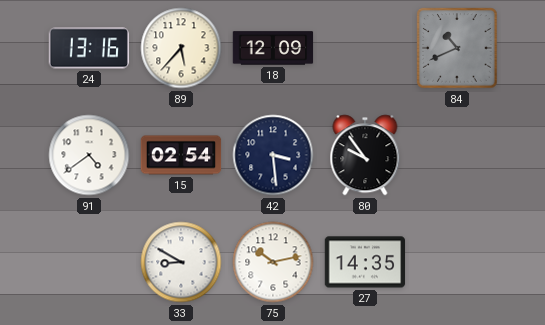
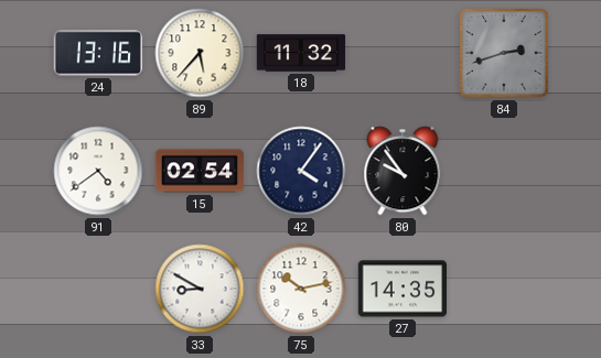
18: 12:09 -> 11:32
84: 10:41 -> 2:42
42: 3:29 -> 4:06
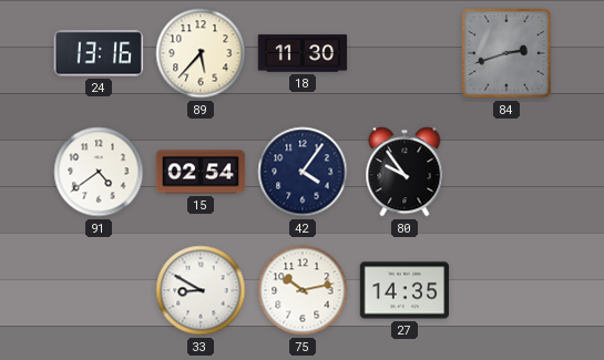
18: 11:32 -> 11:30
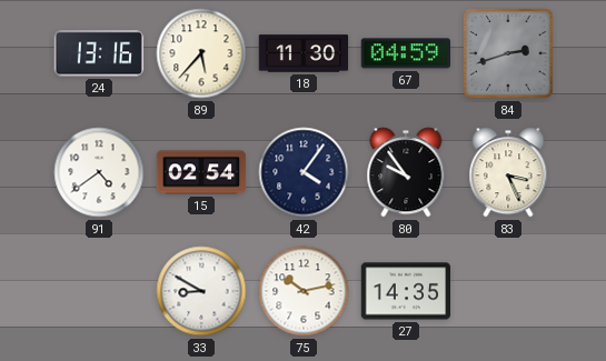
67: none -> 04:59
83: none -> 3:26
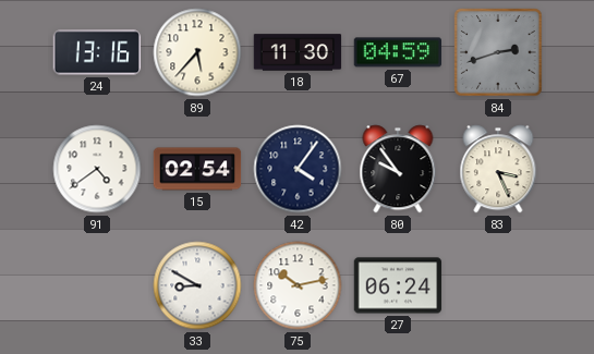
27: 14:35 -> 06:24
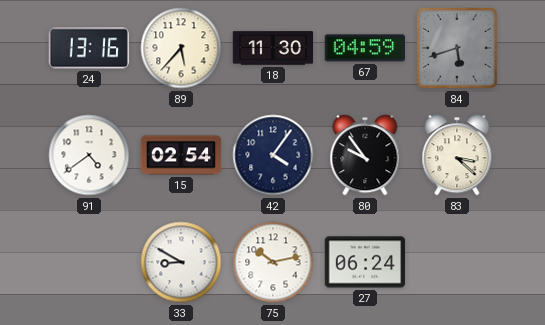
84: 2:42 -> 5:42
83: 3:26 -> 3:22
